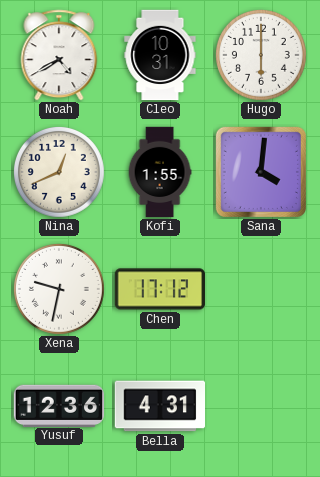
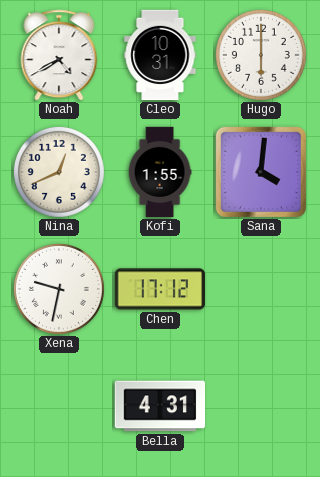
Yusuf: 12:36 -> none
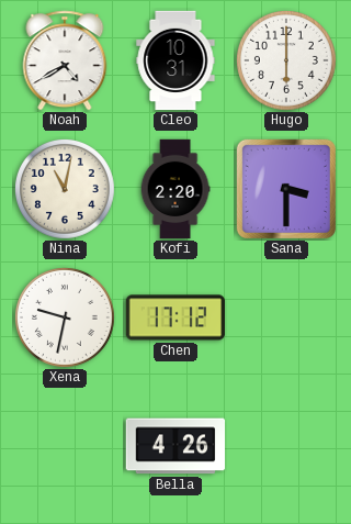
Nina: 12:41 -> 11:02
Kofi: 1:55 -> 2:20
Sana: 4:01 -> 3:30
Bella: 4:31 -> 4:26
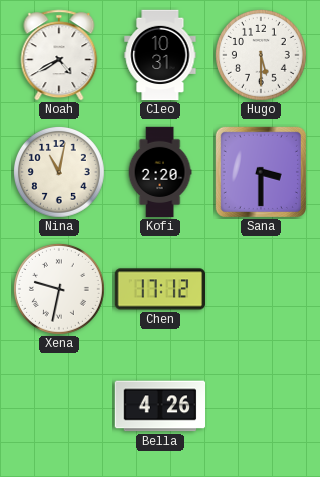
Hugo: 6:00 -> 5:30
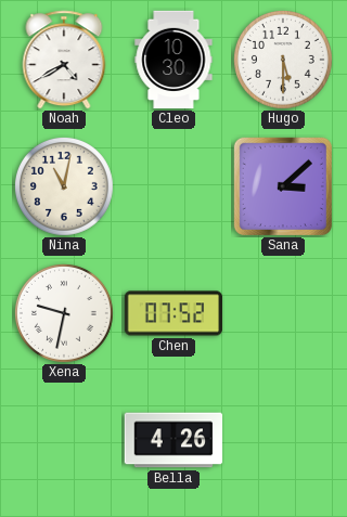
Cleo: 10:31 -> 10:30
Kofi: 2:20 -> none
Sana: 3:30 -> 3:08
Chen: 17:12 -> 07:52
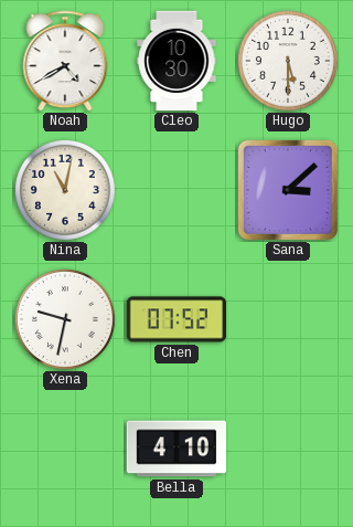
Bella: 4:26 -> 4:10
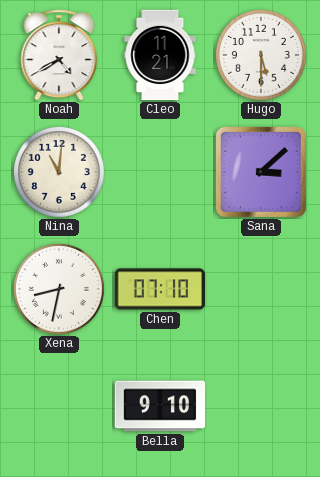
Cleo: 10:30 -> 11:21
Nina: 11:02 -> 11:01
Xena: 9:32 -> 8:32
Chen: 07:52 -> 07:10
Bella: 4:10 -> 9:10
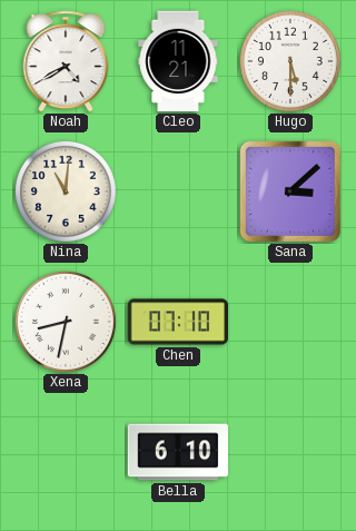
Bella: 9:10 -> 6:10
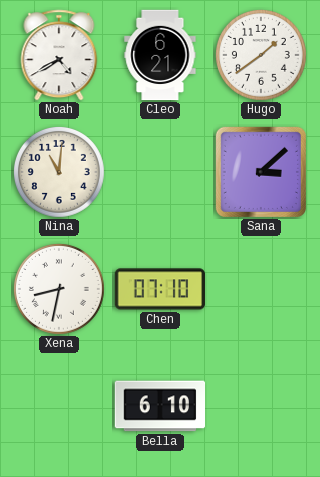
Cleo: 11:21 -> 6:21
Hugo: 5:30 -> 1:39
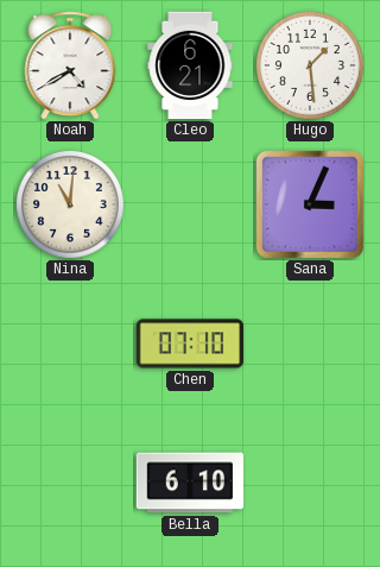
Hugo: 1:39 -> 1:29
Sana: 3:08 -> 3:04
Xena: 8:32 -> none
